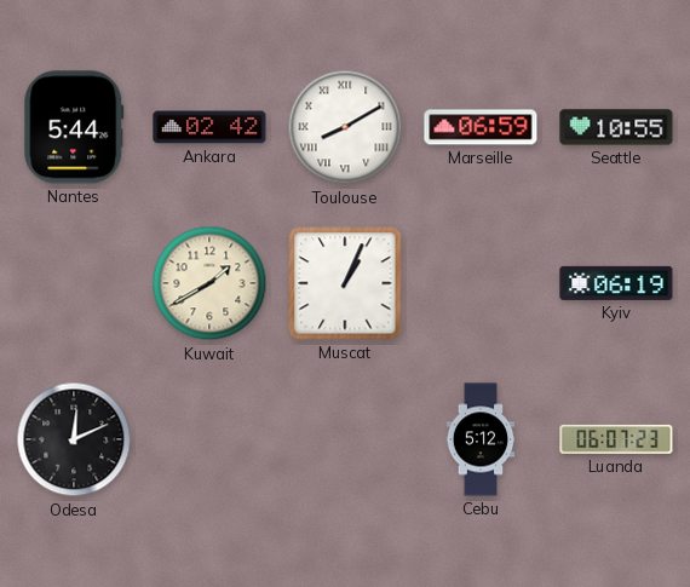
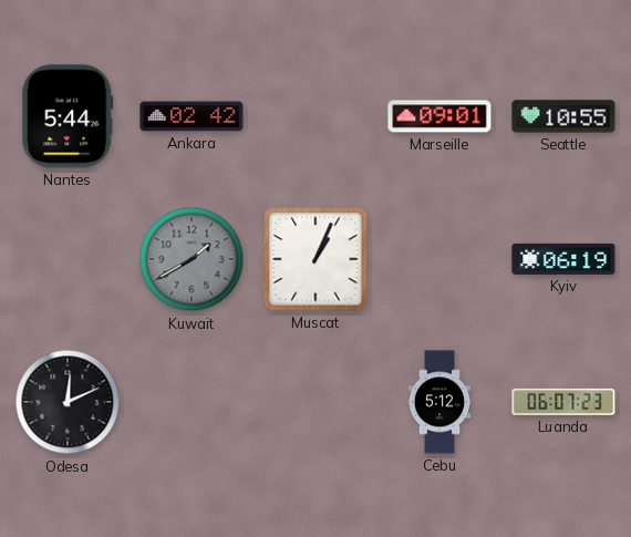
Toulouse: 8:10 -> none
Marseille: 06:59 -> 09:01
Kuwait dial: cream -> grey
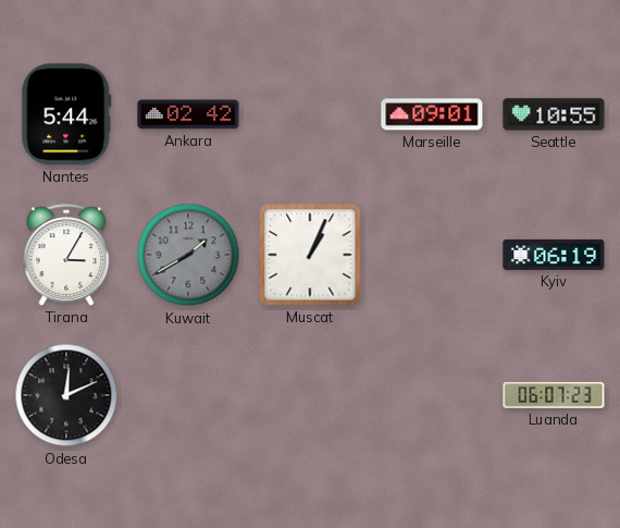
Tirana: none -> 3:05
Cebu: 5:12 -> none
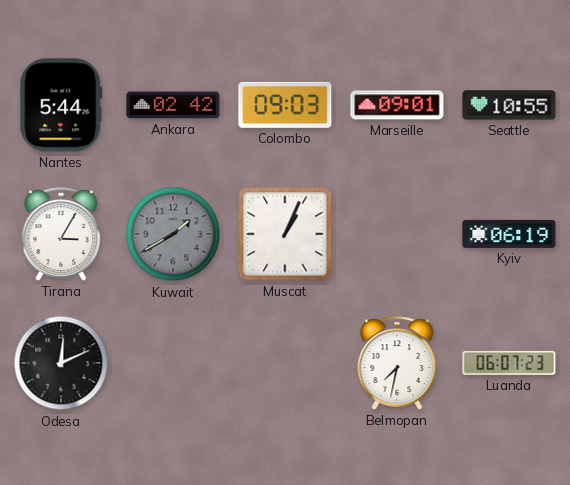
Colombo: none -> 09:03
Belmopan: none -> 7:32
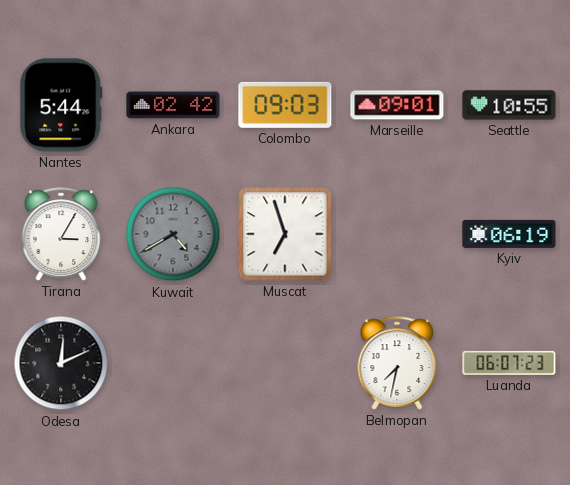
Kuwait: 1:40 -> 4:40
Muscat: 1:04 -> 6:57
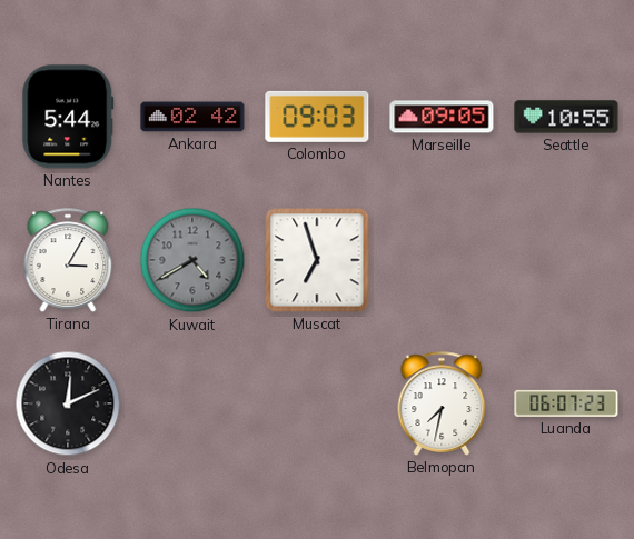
Marseille: 09:01 -> 09:05
Kyiv: 06:19 -> none
